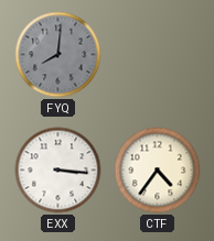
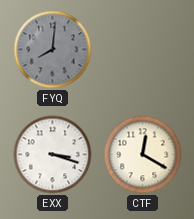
EXX: 3:16 -> 3:18
CTF: 4:36 -> 12:20
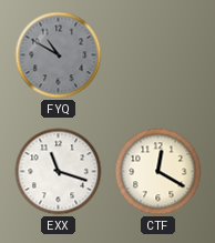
FYQ: 8:01 -> 10:50
EXX: 3:18 -> 11:18
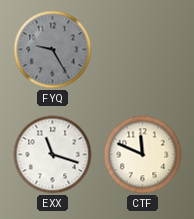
FYQ: 10:50 -> 9:25
CTF: 12:20 -> 11:49
